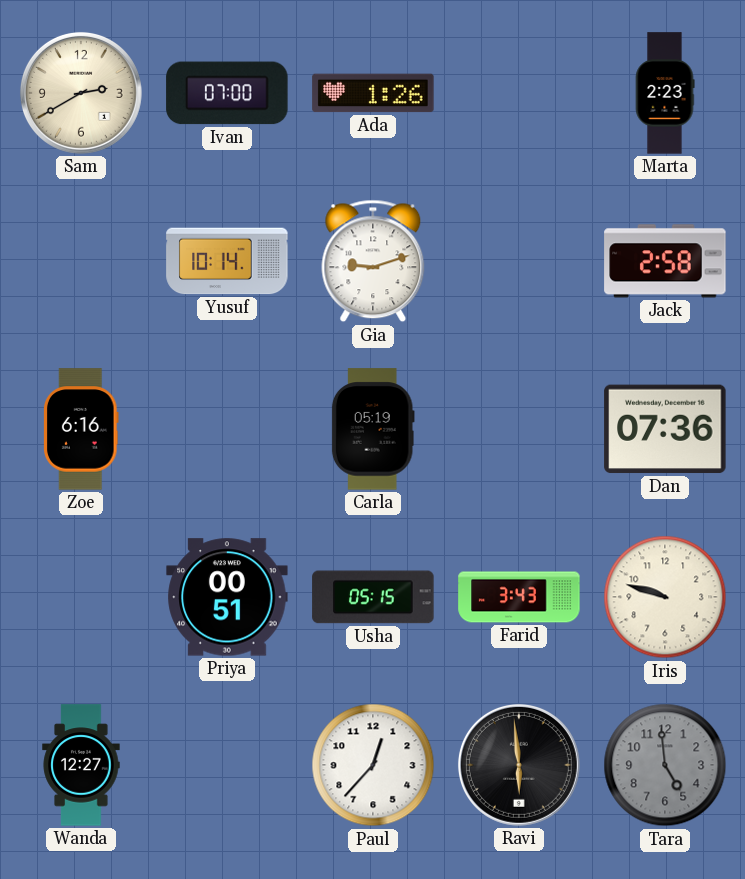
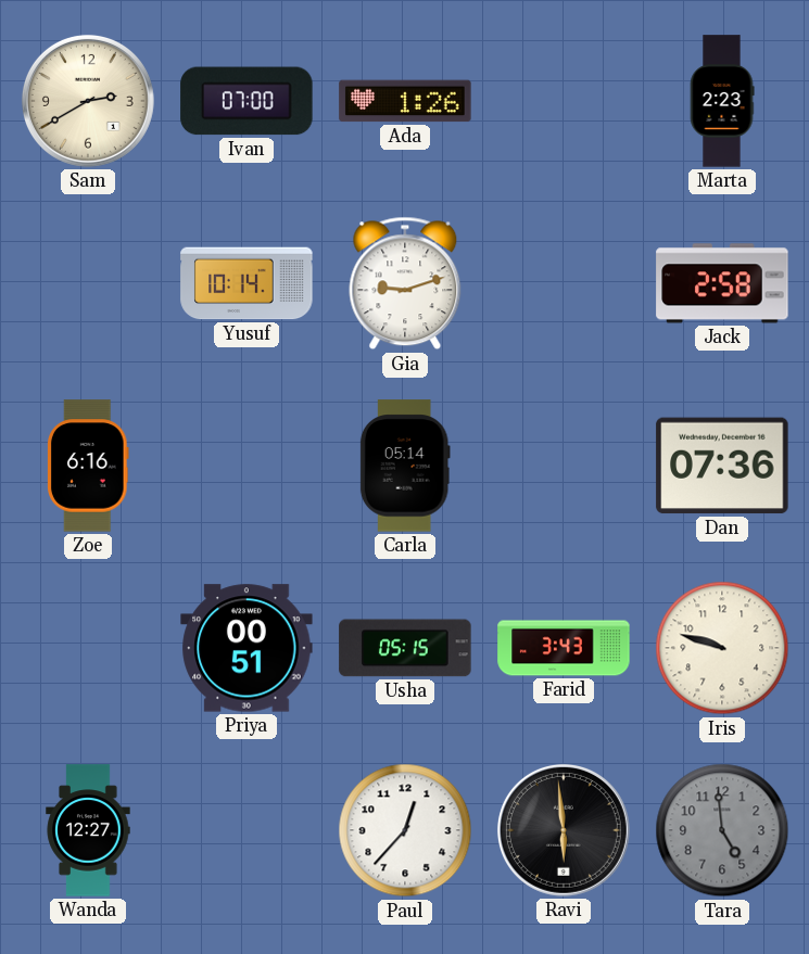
Carla: 05:19 -> 05:14
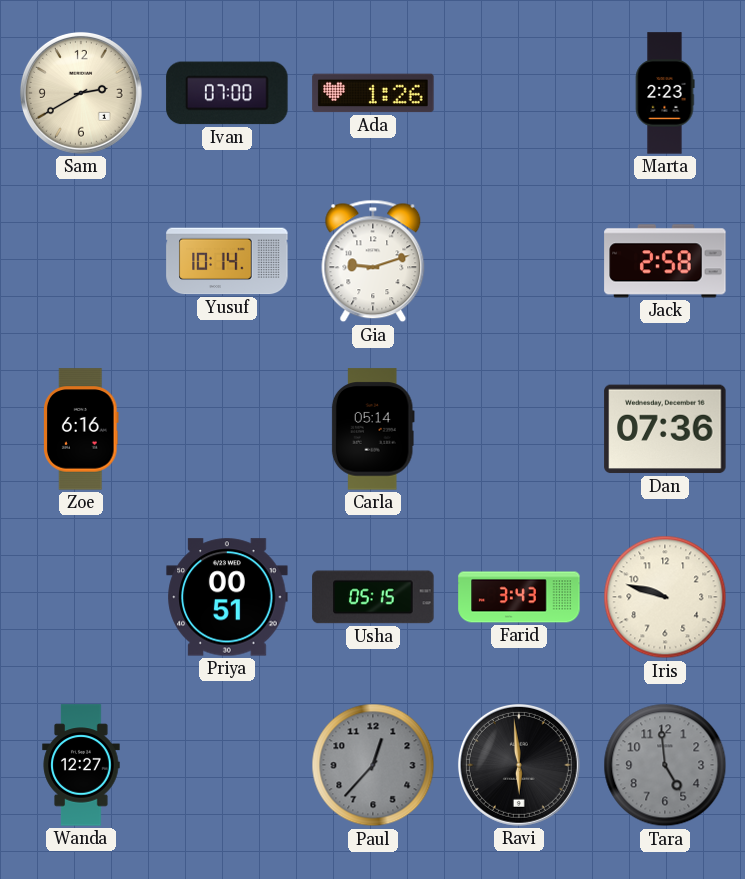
Paul dial: white -> grey
